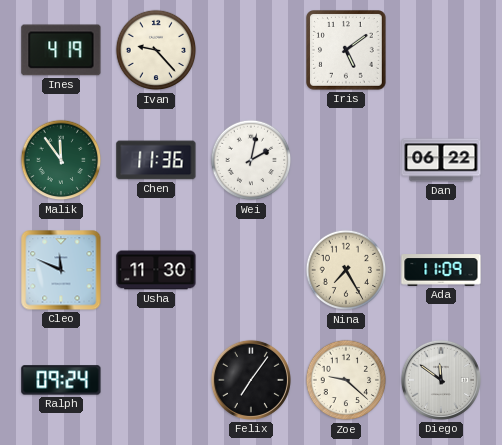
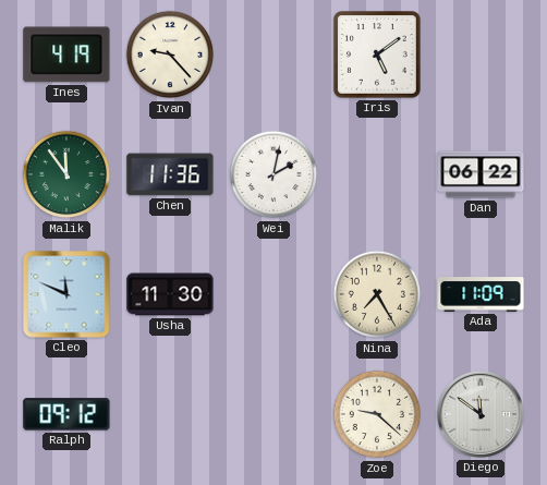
Ralph: 09:24 -> 09:12
Felix: 7:06 -> none
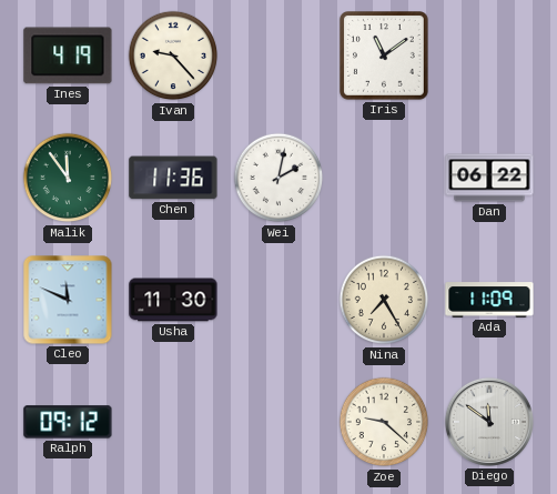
Iris: 5:09 -> 11:09
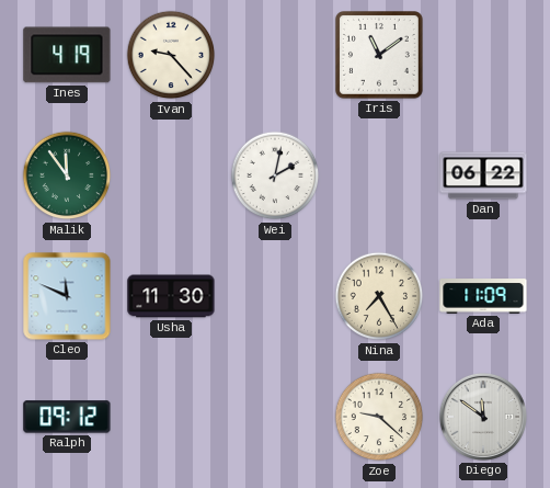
Chen: 11:36 -> none
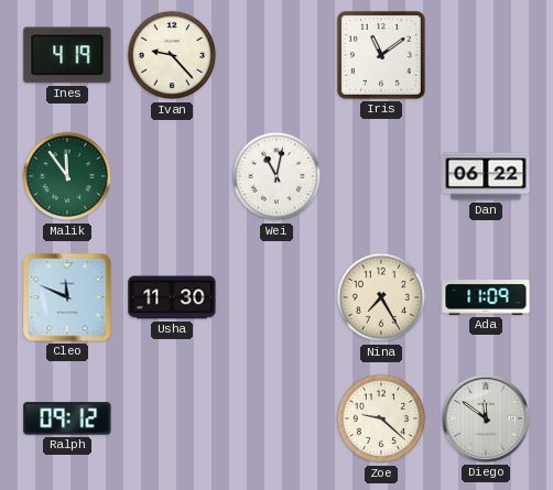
Wei: 2:02 -> 11:02
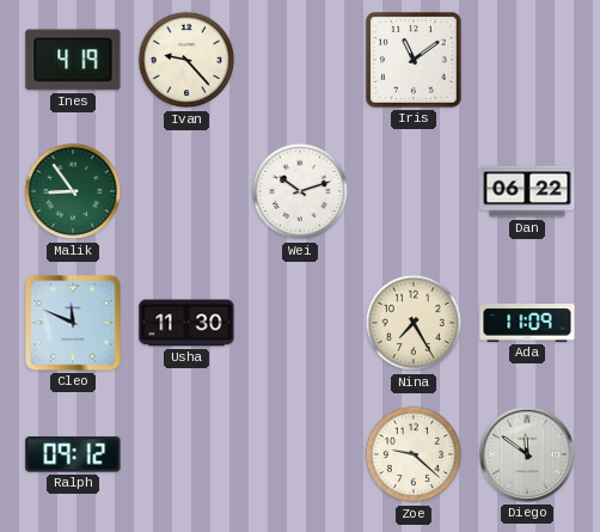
Malik: 11:54 -> 8:54
Wei: 11:02 -> 10:12
